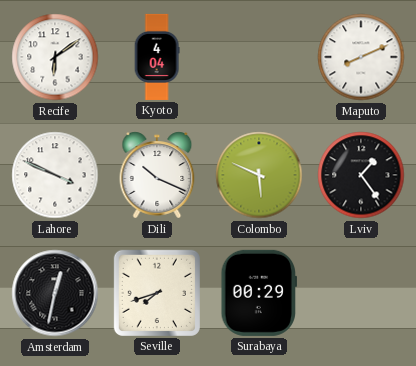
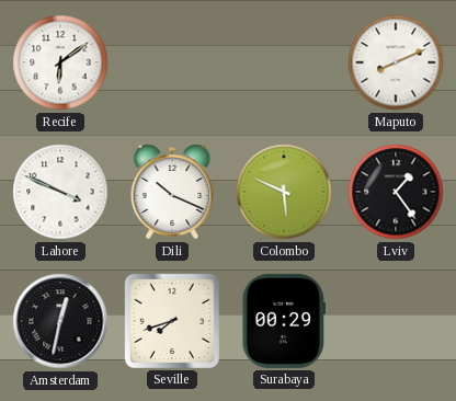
Kyoto: 4:04 -> none
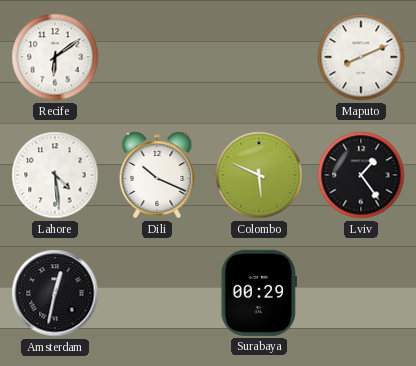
Lahore: 3:49 -> 4:29
Seville: 7:42 -> none
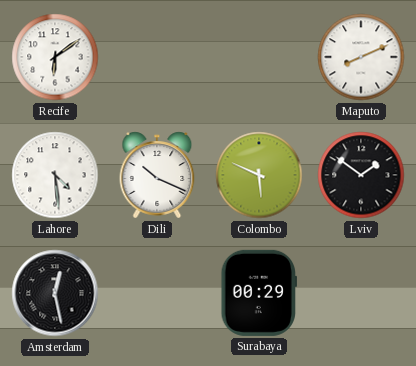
Lviv: 1:24 -> 1:51
Amsterdam: 12:32 -> 12:28
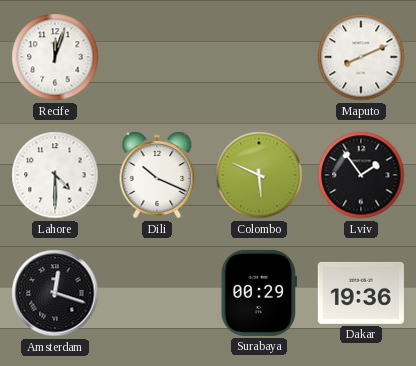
Recife: 6:09 -> 12:03
Lahore: 4:29 -> 4:30
Lviv: 1:51 -> 1:54
Amsterdam: 12:28 -> 12:18
Dakar: none -> 19:36
